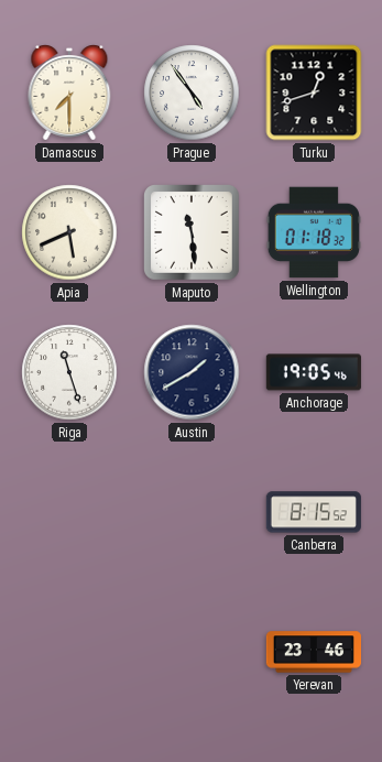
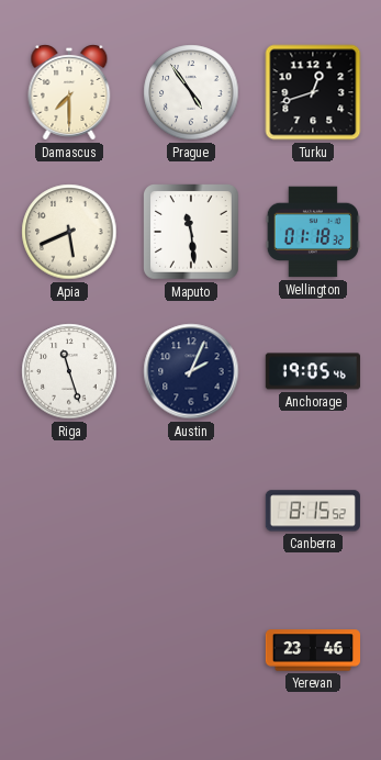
Austin: 1:40 -> 2:04
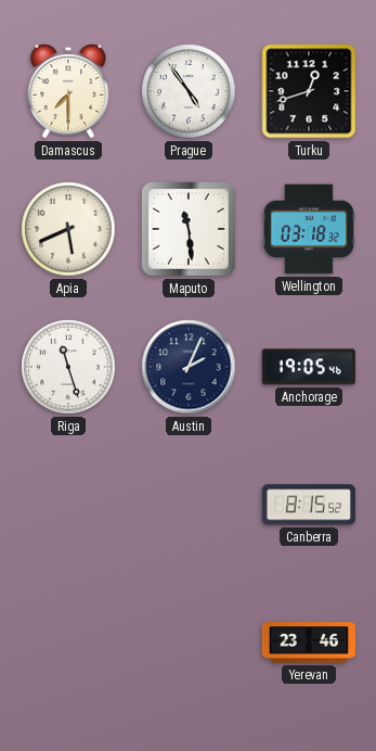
Wellington: 01:18 -> 03:18
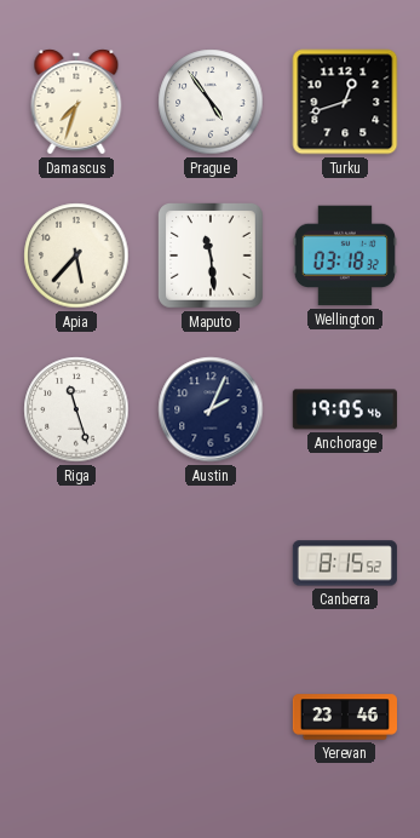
Damascus: 7:30 -> 7:33
Apia: 5:41 -> 5:37
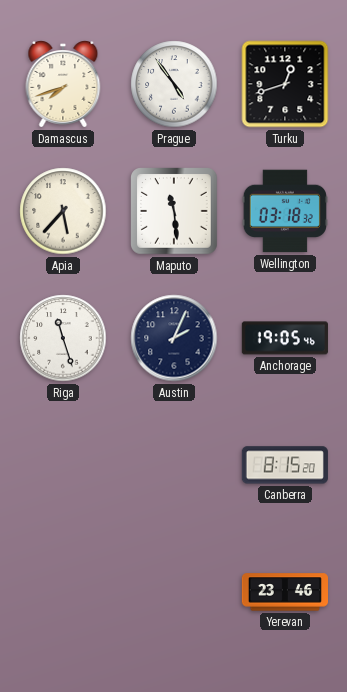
Damascus: 7:33 -> 7:42
Canberra: 8:15:52 -> 8:15:20
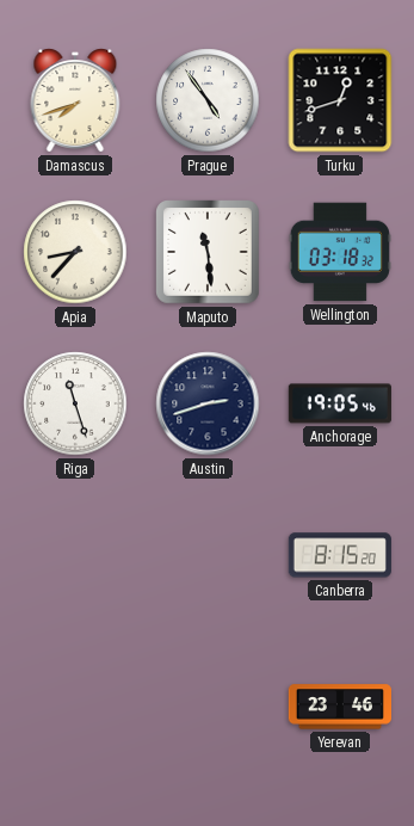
Apia: 5:37 -> 8:37
Austin: 2:04 -> 2:42
